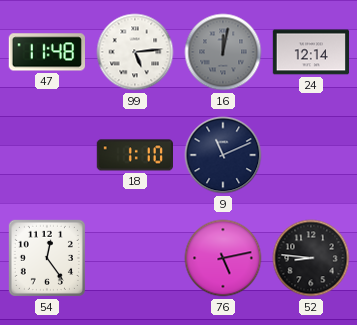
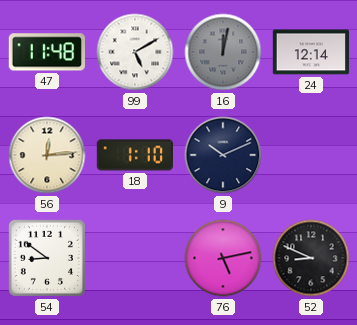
99: 5:14 -> 5:10
56: none -> 12:14
9: 11:11 -> 10:11
54: 12:24 -> 8:51
52: 8:46 -> 8:49
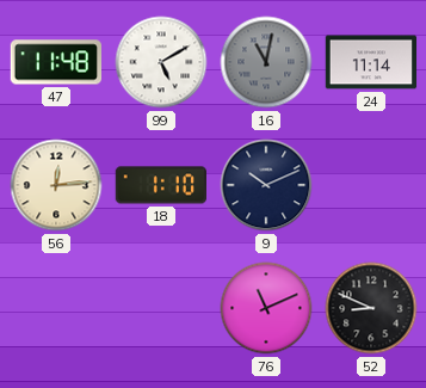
16: 12:02 -> 11:02
24: 12:14 -> 11:14
54: 8:51 -> none
76: 5:13 -> 11:11
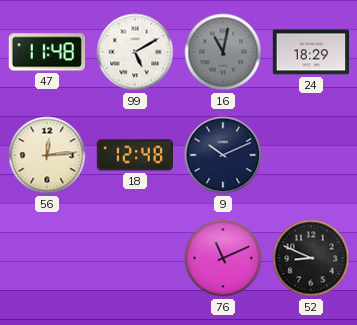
24: 11:14 -> 18:29
18: 1:10 -> 12:48
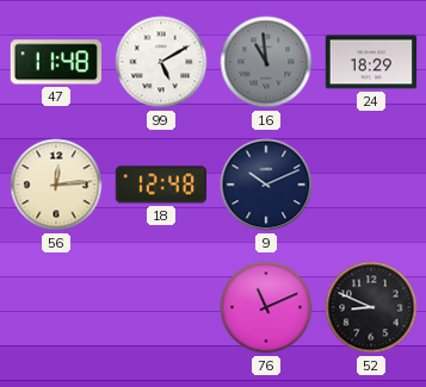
16: 11:02 -> 10:59
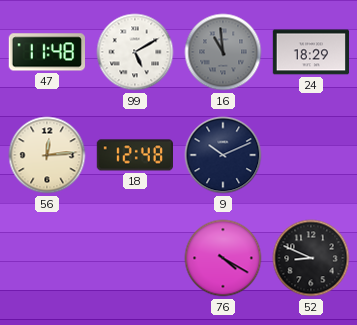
76: 11:11 -> 4:20
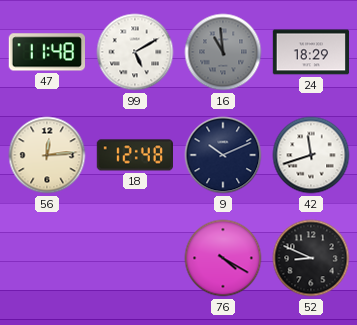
42: none -> 11:42
